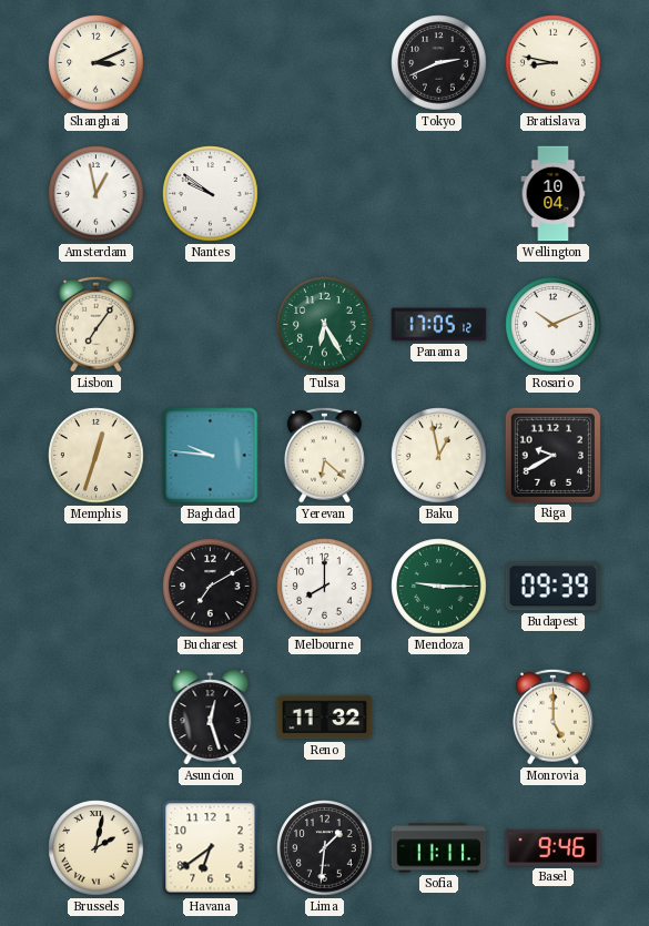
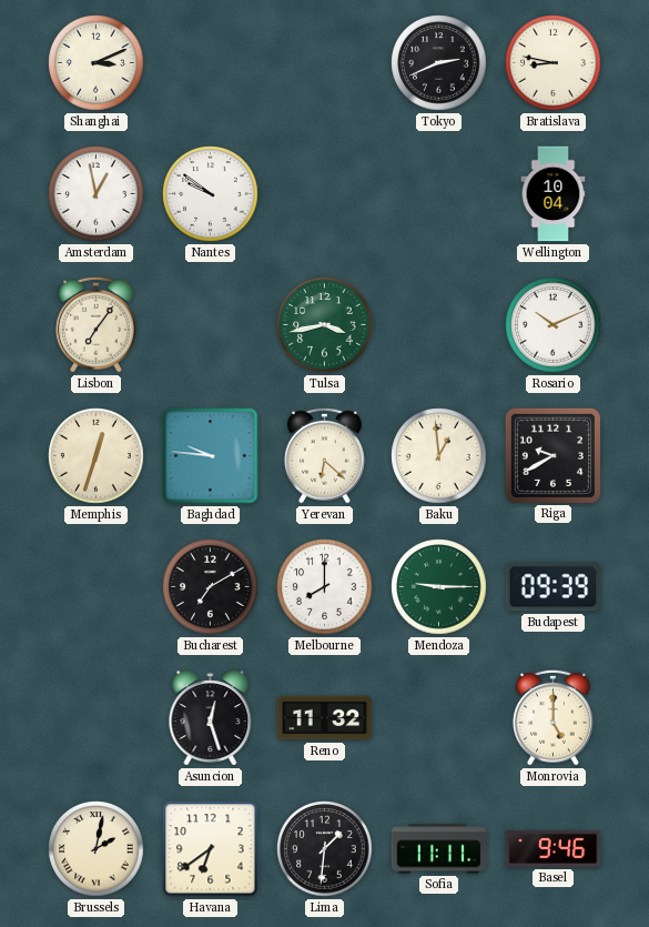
Tulsa: 6:25 -> 3:43
Panama: 17:05 -> none
Baku: 12:58 -> 12:59
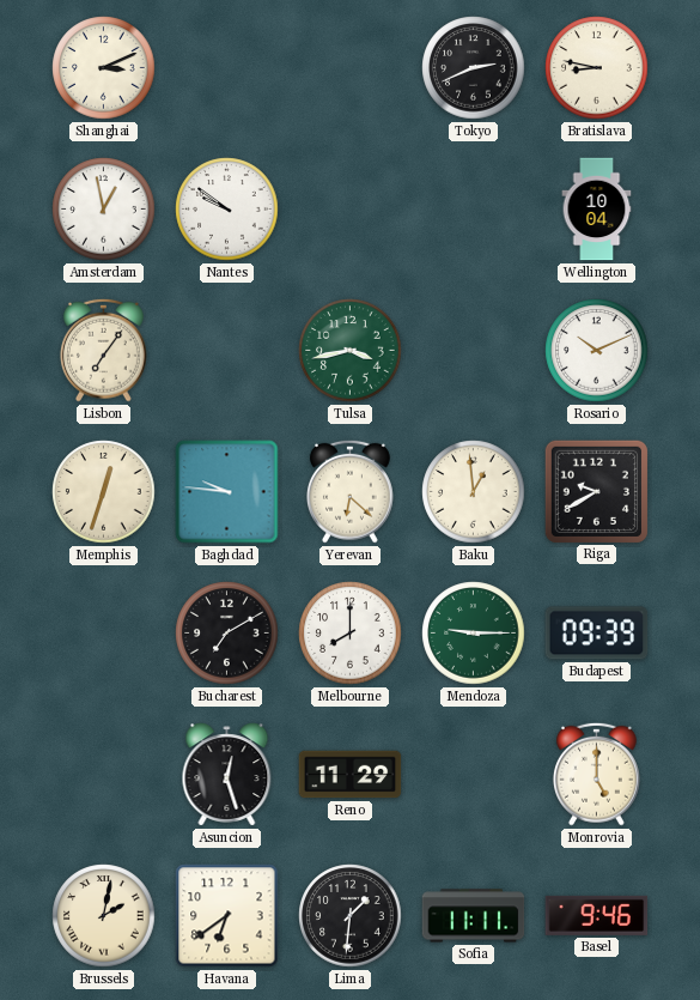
Reno: 11:32 -> 11:29
